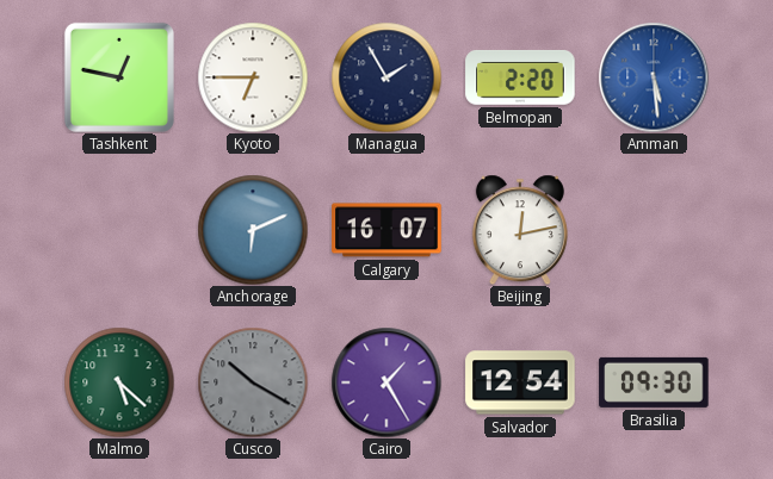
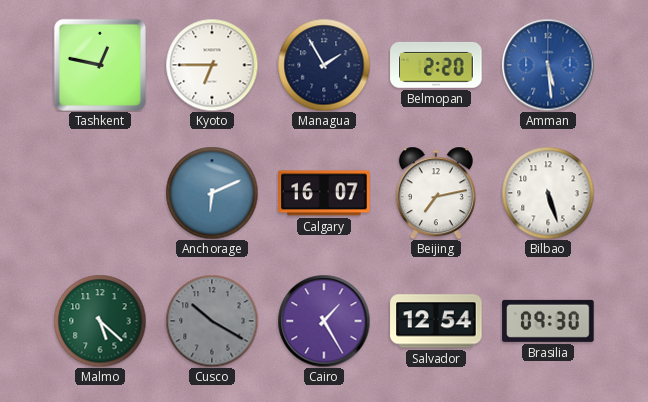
Beijing: 12:13 -> 7:13
Bilbao: none -> 5:27
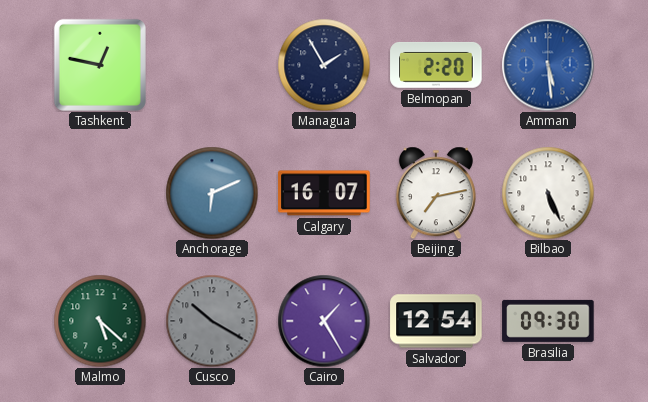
Kyoto: 6:45 -> none
Bilbao: 5:27 -> 5:26
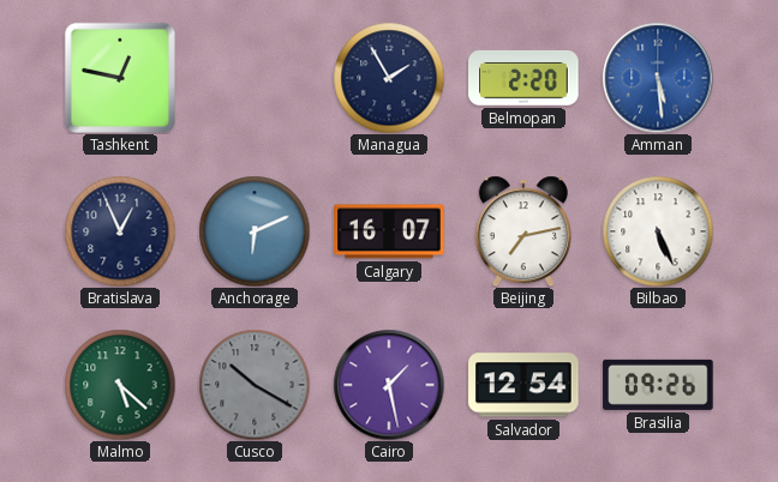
Bratislava: none -> 12:56
Cairo: 1:25 -> 1:28
Brasilia: 09:30 -> 09:26
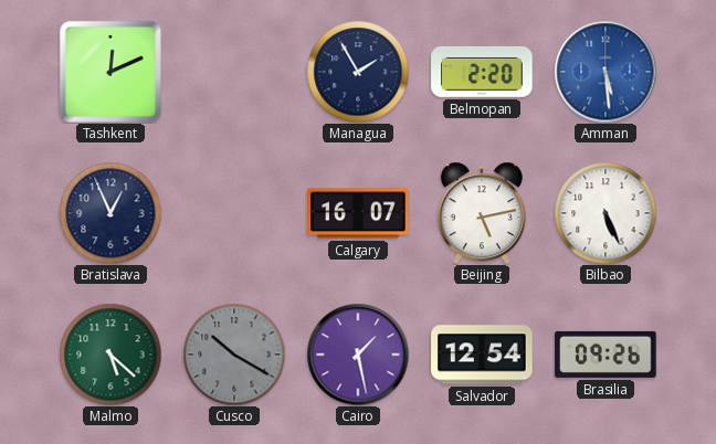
Tashkent: 12:47 -> 12:11
Anchorage: 6:11 -> none
Beijing: 7:13 -> 5:13
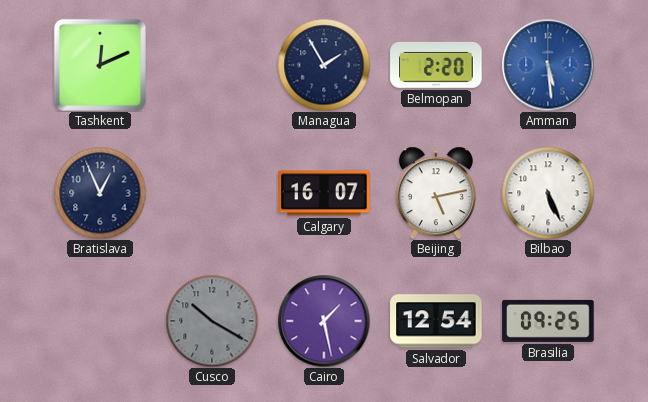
Malmo: 5:22 -> none
Brasilia: 09:26 -> 09:25
